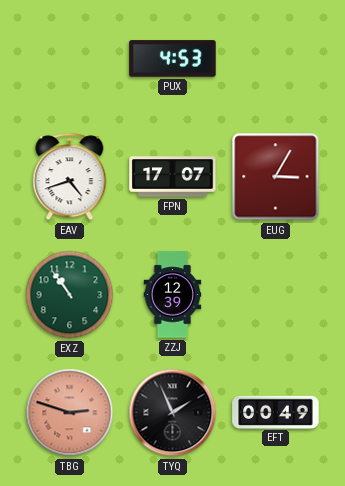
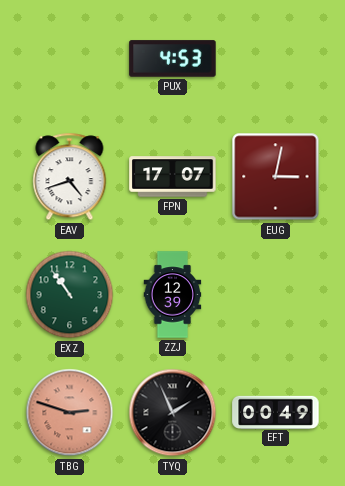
EUG: 3:05 -> 3:02
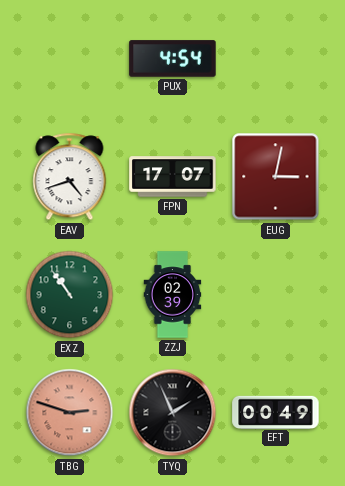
PUX: 4:53 -> 4:54
ZZJ: 12:39 -> 02:39
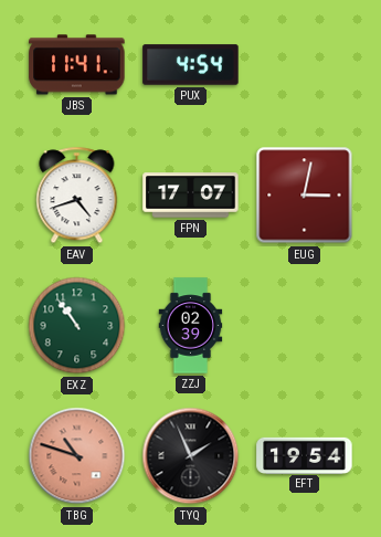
JBS: none -> 11:41
TBG: 2:48 -> 10:48
EFT: 00:49 -> 19:54
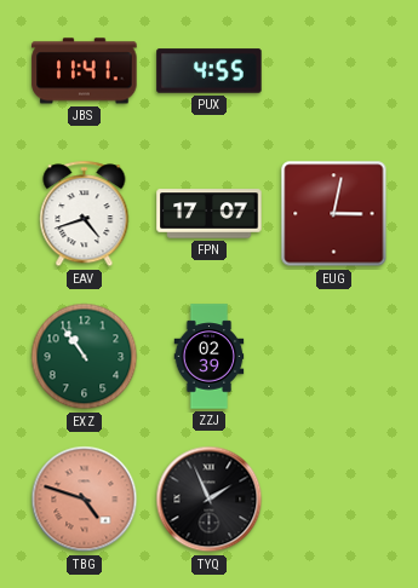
PUX: 4:54 -> 4:55
TBG: 10:48 -> 4:48
EFT: 19:54 -> none
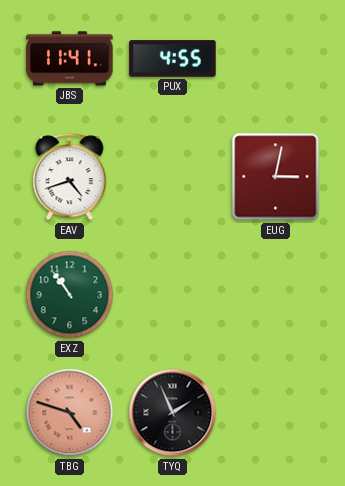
FPN: 17:07 -> none
ZZJ: 02:39 -> none
